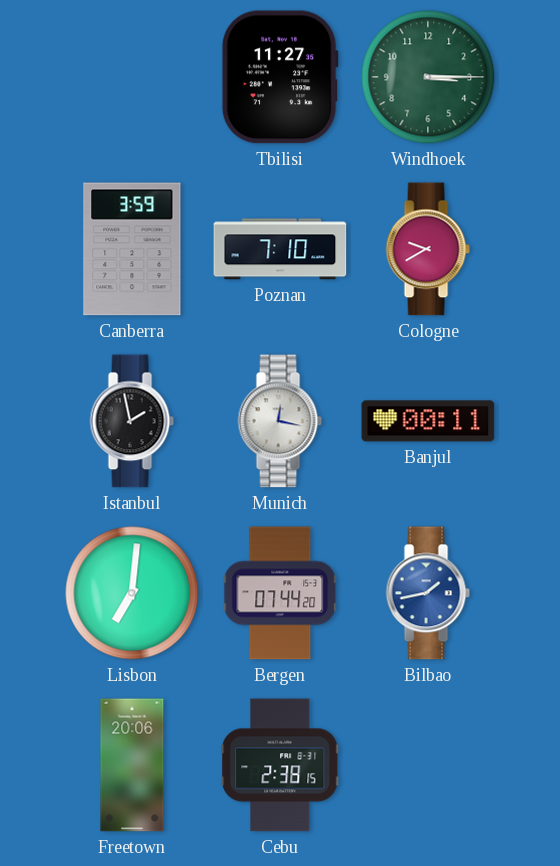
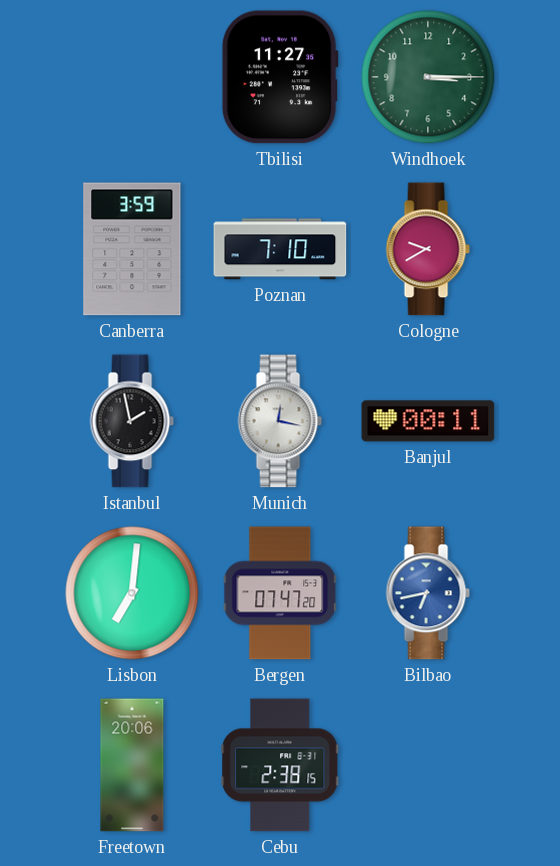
Bergen: 07:44 -> 07:47
Bilbao: 1:43 -> 6:43
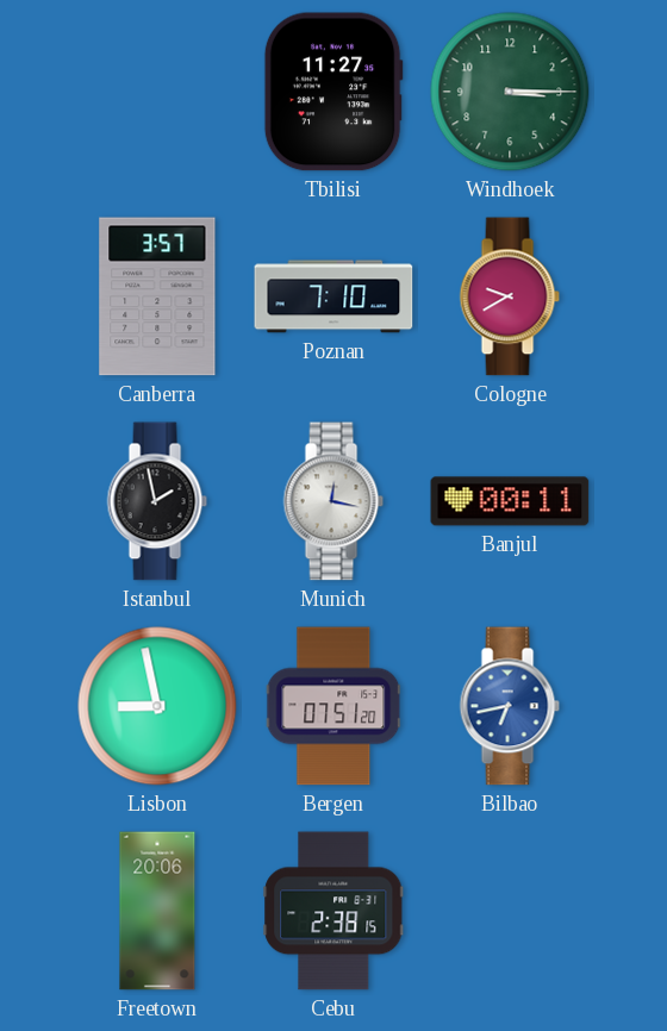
Canberra: 3:59 -> 3:57
Lisbon: 7:01 -> 8:58
Bergen: 07:47 -> 07:51
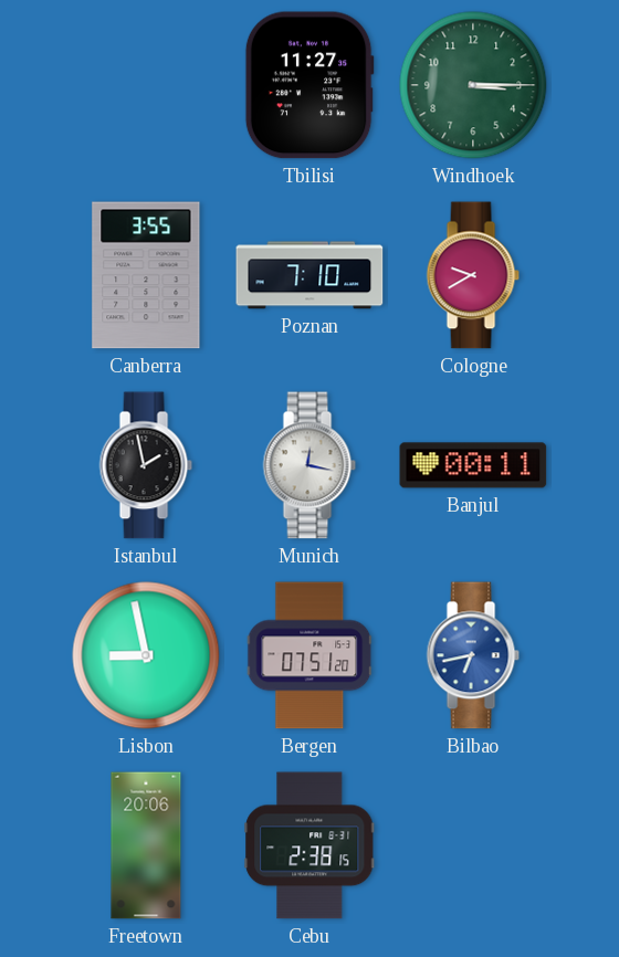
Canberra: 3:57 -> 3:55
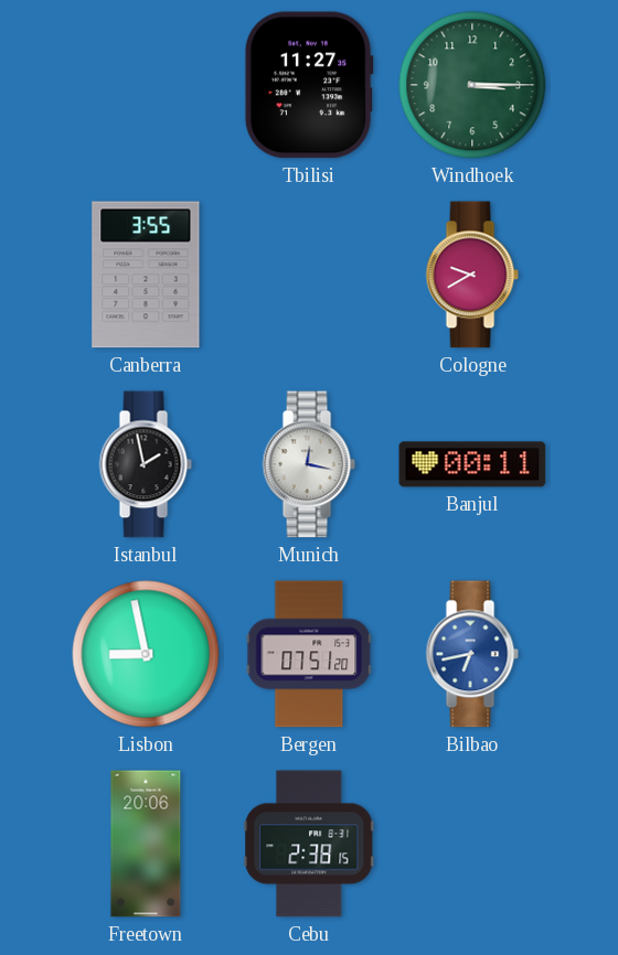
Poznan: 7:10 -> none
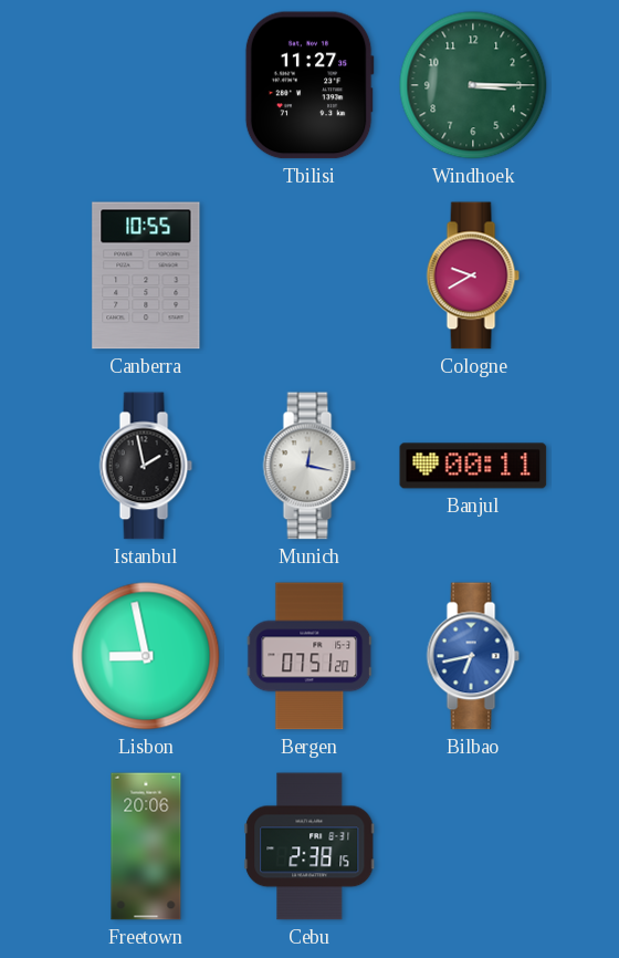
Canberra: 3:55 -> 10:55
